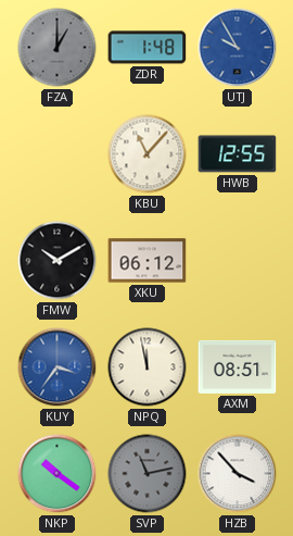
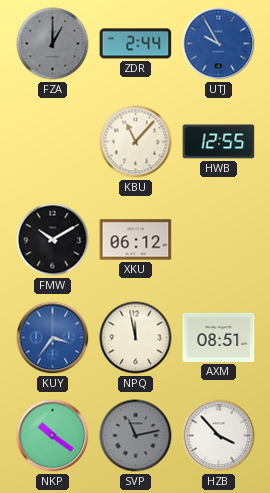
ZDR: 1:48 -> 2:44
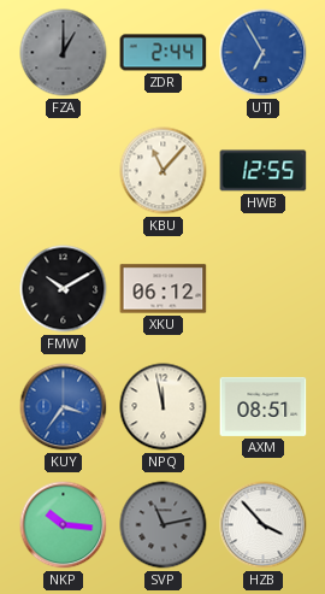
UTJ: 9:55 -> 6:55
NKP: 10:21 -> 10:16
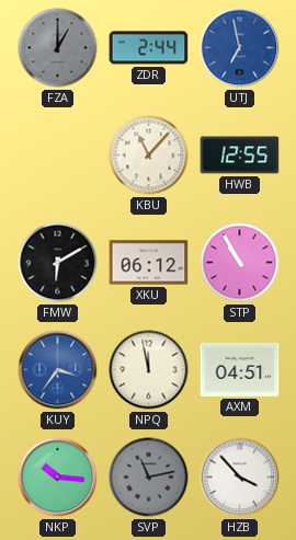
UTJ: 6:55 -> 6:58
FMW: 10:10 -> 6:10
STP: none -> 10:55
AXM: 08:51 -> 04:51
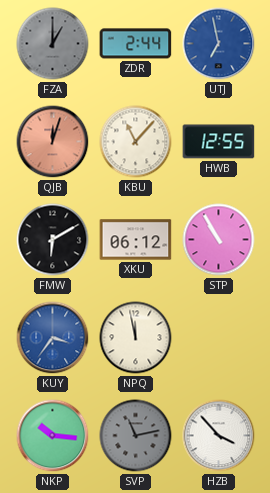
QJB: none -> 12:03
AXM: 04:51 -> none
